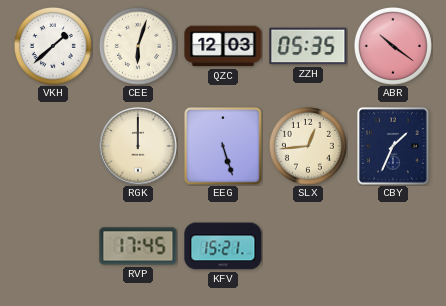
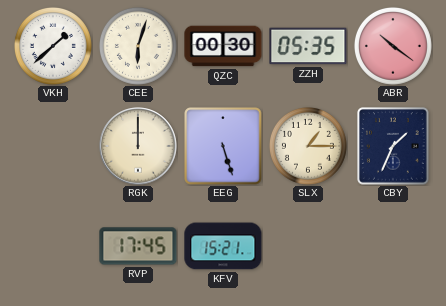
QZC: 12:03 -> 00:30
SLX: 12:44 -> 1:15
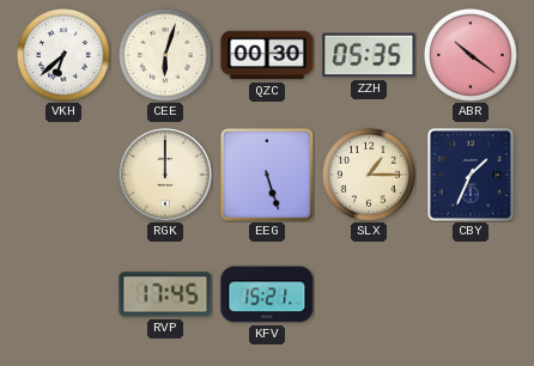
VKH: 1:38 -> 6:38
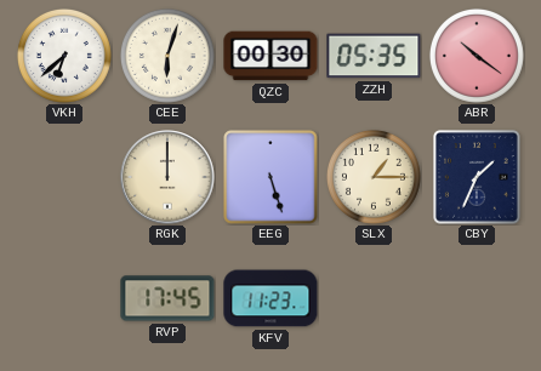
KFV: 15:21 -> 11:23
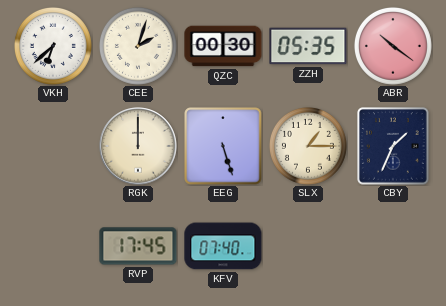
CEE: 6:03 -> 2:03
KFV: 11:23 -> 07:40
